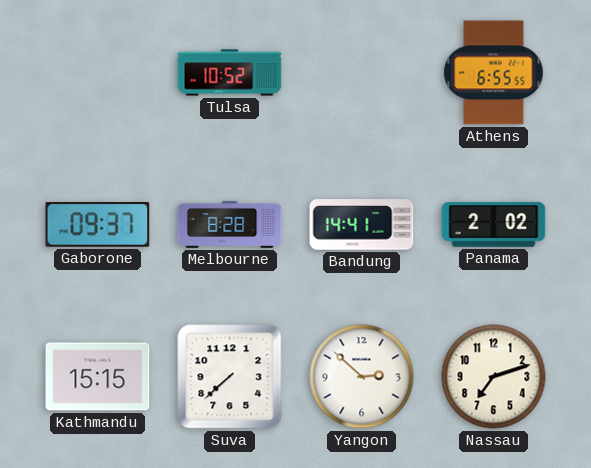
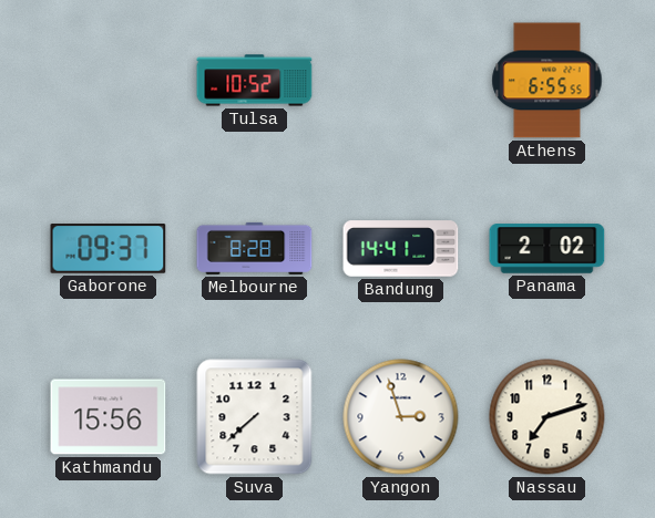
Kathmandu: 15:15 -> 15:56
Yangon: 2:52 -> 2:57
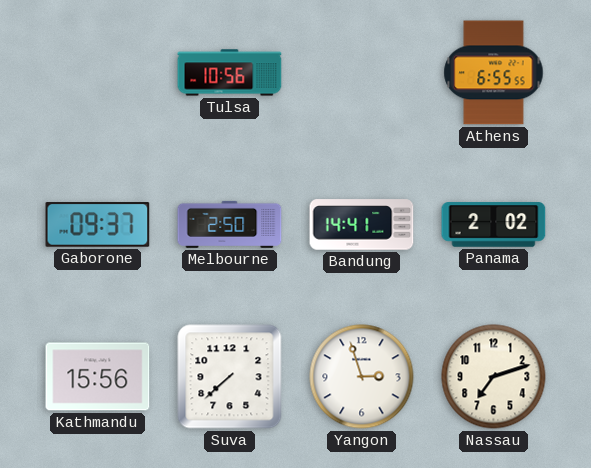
Tulsa: 10:52 -> 10:56
Melbourne: 8:28 -> 2:50
